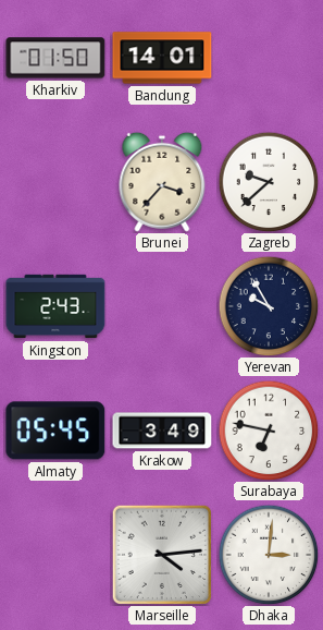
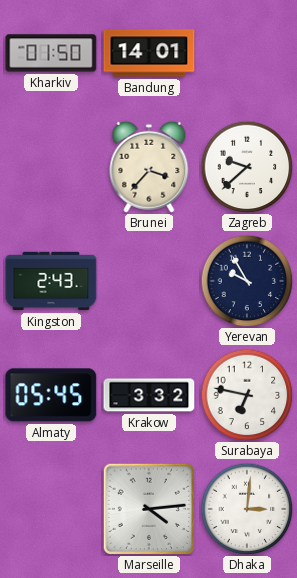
Krakow: 3:49 -> 3:32
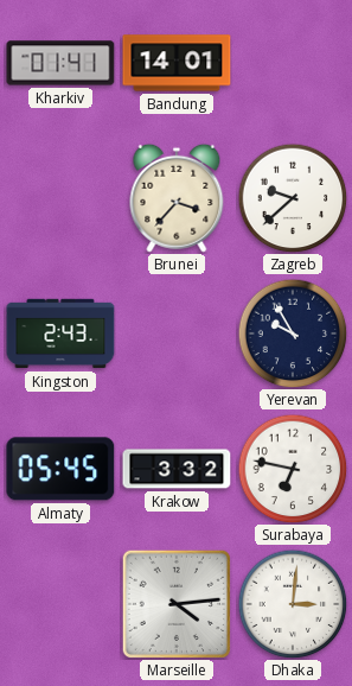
Kharkiv: 01:50 -> 01:41
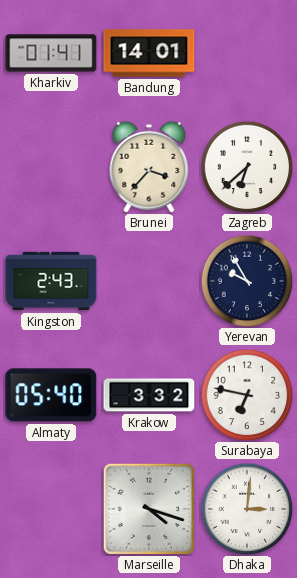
Zagreb: 9:38 -> 6:38
Almaty: 05:45 -> 05:40
Marseille: 4:14 -> 4:18
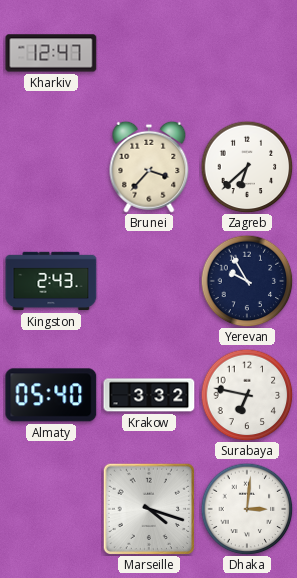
Kharkiv: 01:41 -> 12:47
Bandung: 14:01 -> none
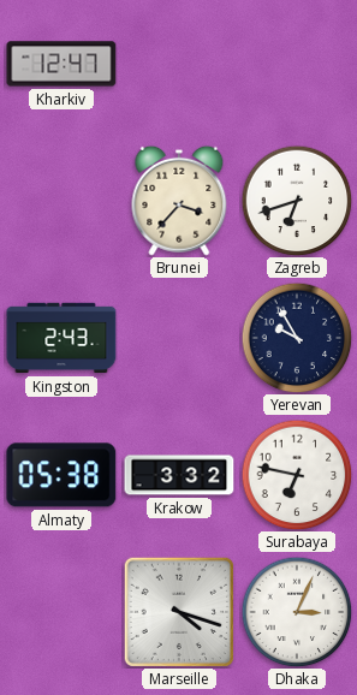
Zagreb: 6:38 -> 6:42
Almaty: 05:40 -> 05:38
Dhaka: 3:01 -> 3:04
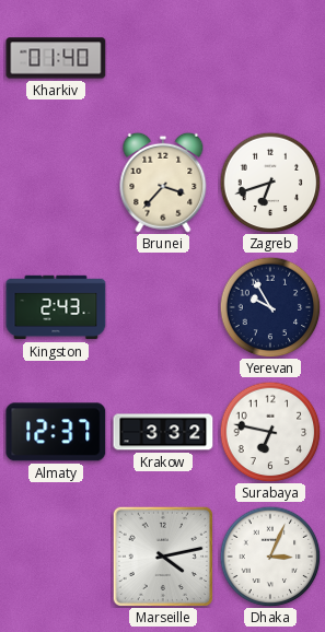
Kharkiv: 12:47 -> 01:40
Almaty: 05:38 -> 12:37
Marseille: 4:18 -> 4:13
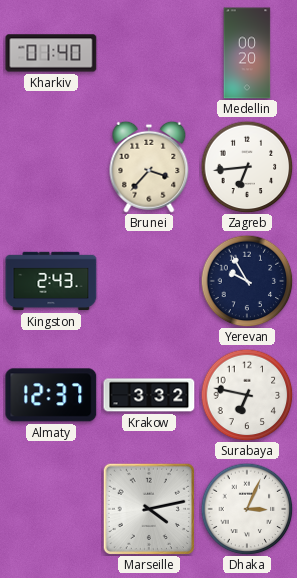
Medellin: none -> 00:20
Zagreb: 6:42 -> 6:44
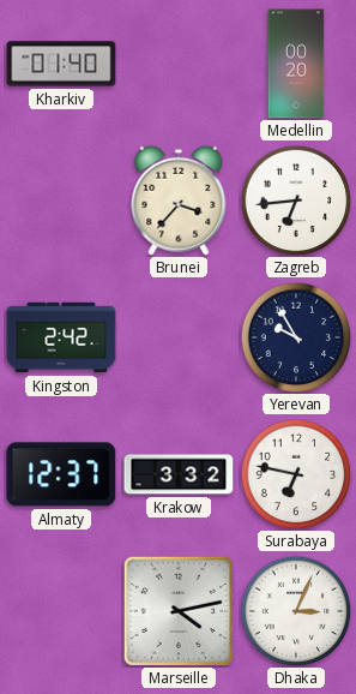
Kingston: 2:43 -> 2:42
